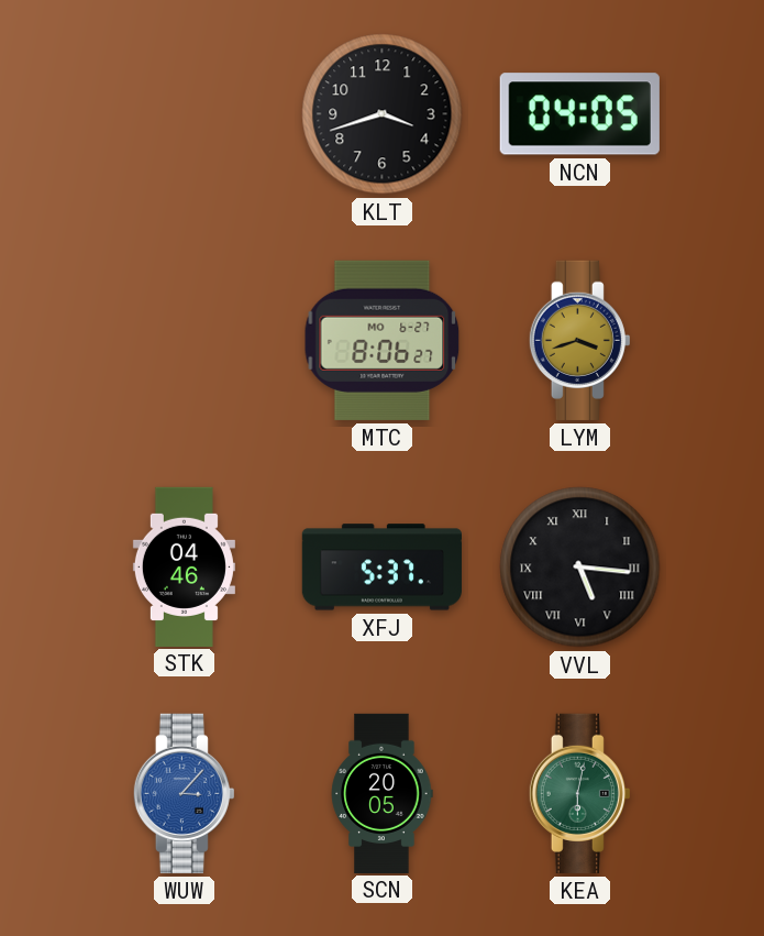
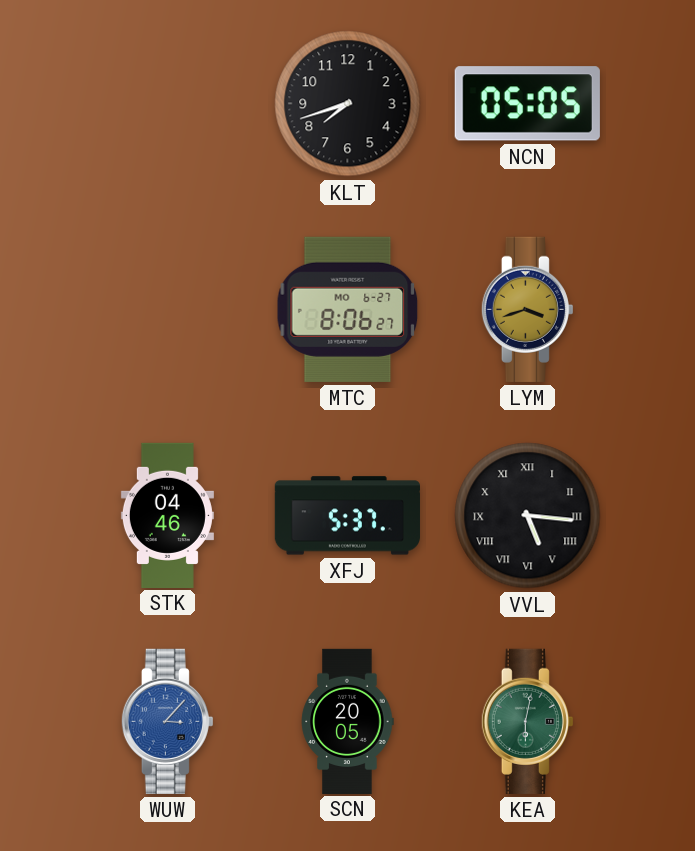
KLT: 3:42 -> 7:42
NCN: 04:05 -> 05:05
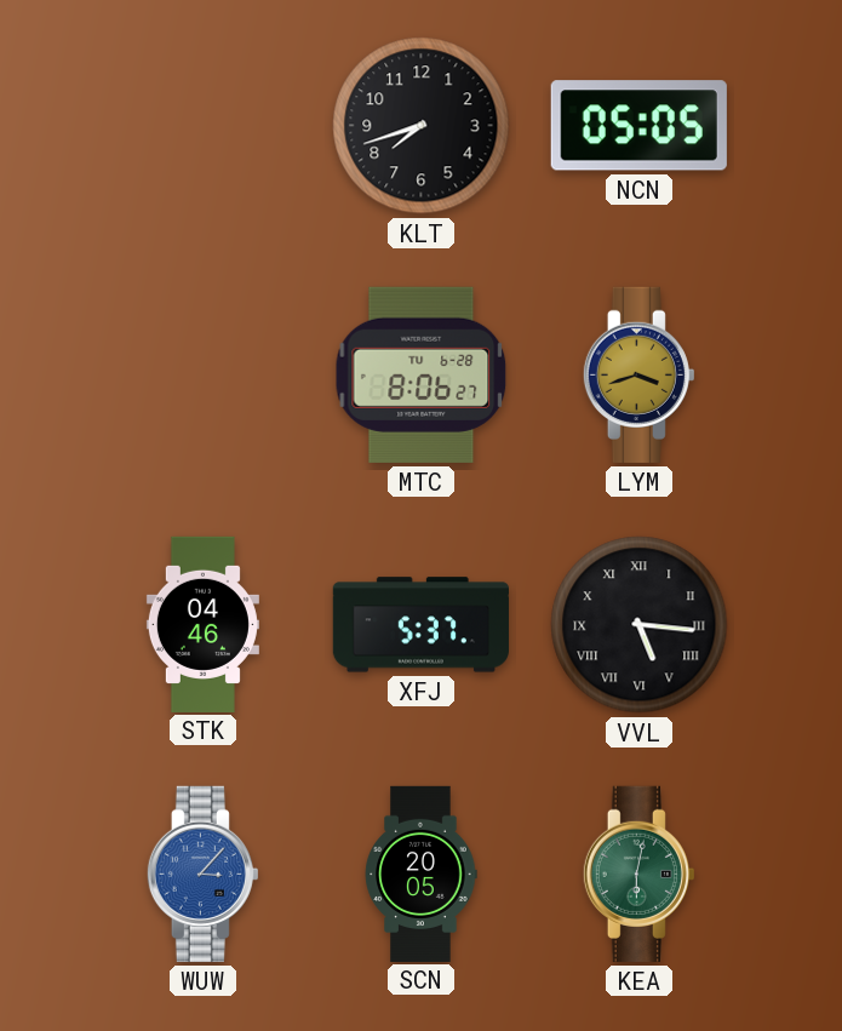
MTC date: MO 6-27 -> TU 6-28
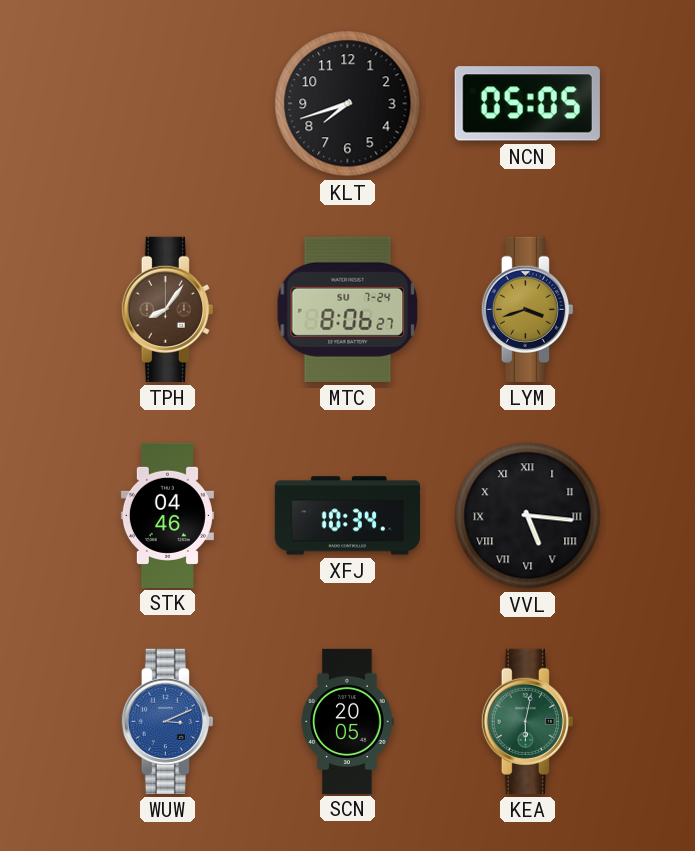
TPH: none -> 8:06
MTC date: TU 6-28 -> SU 7-24
XFJ: 5:37 -> 10:34
WUW: 3:07 -> 3:11
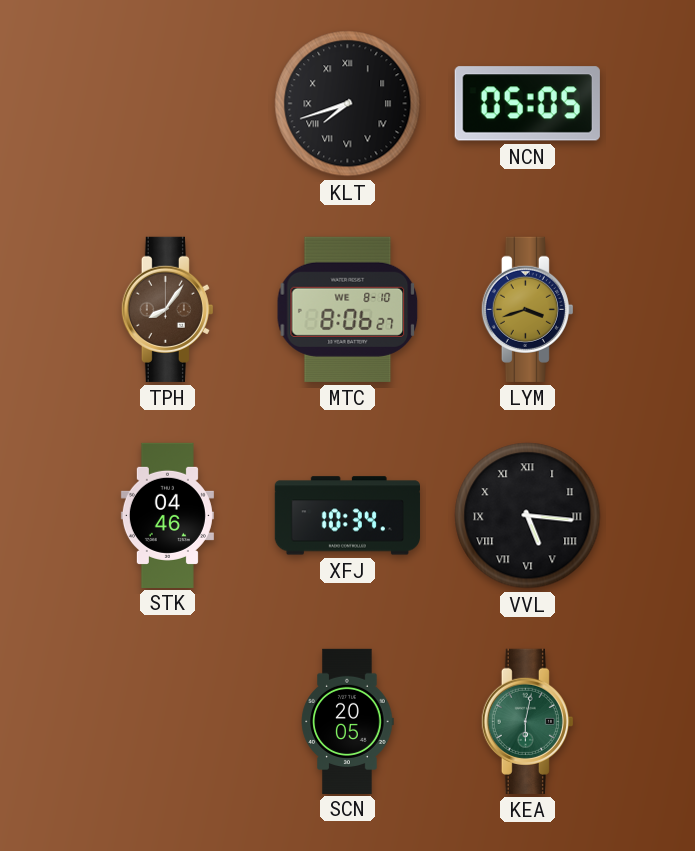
KLT numerals: Arabic -> Roman
MTC date: SU 7-24 -> WE 8-10
WUW: 3:11 -> none
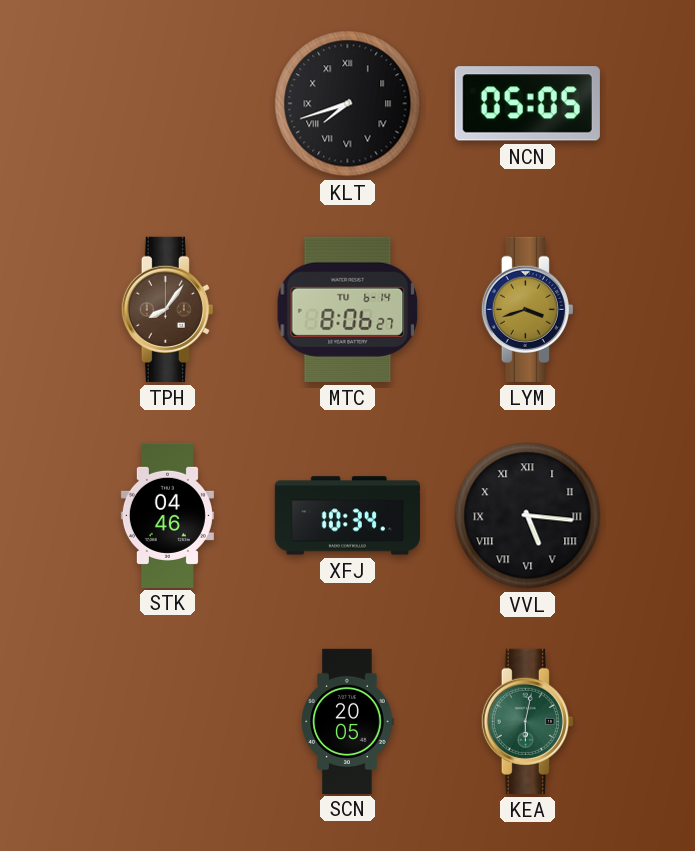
MTC date: WE 8-10 -> TU 6-14
